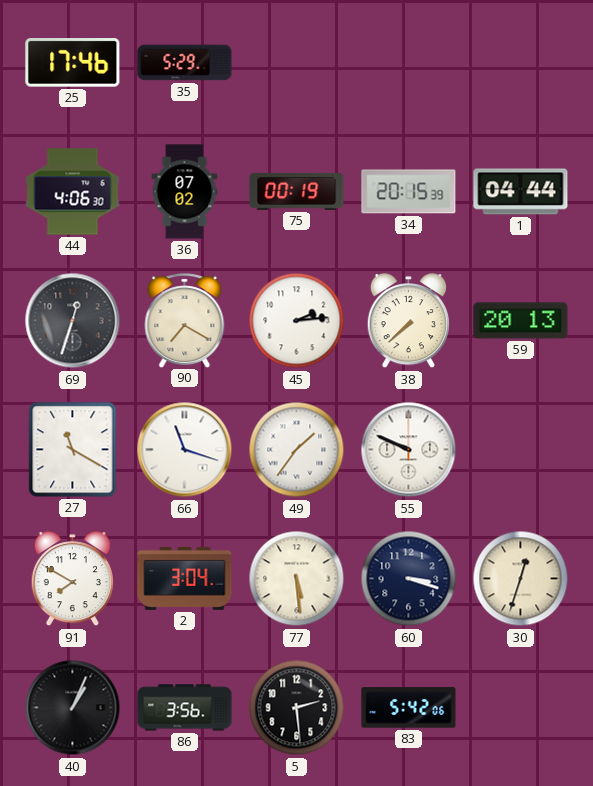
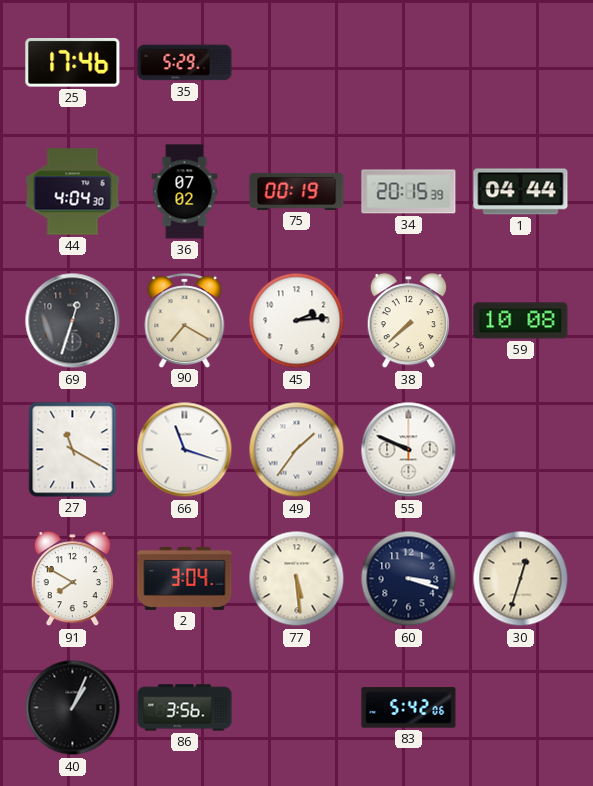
44: 4:06 -> 4:04
59: 20:13 -> 10:08
5: 2:29 -> none
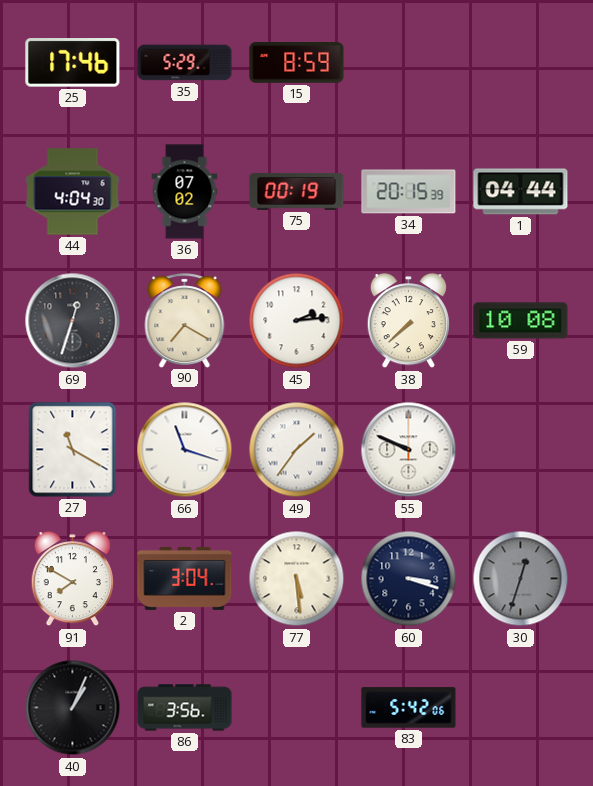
15: none -> 8:59
30 dial: cream -> grey
